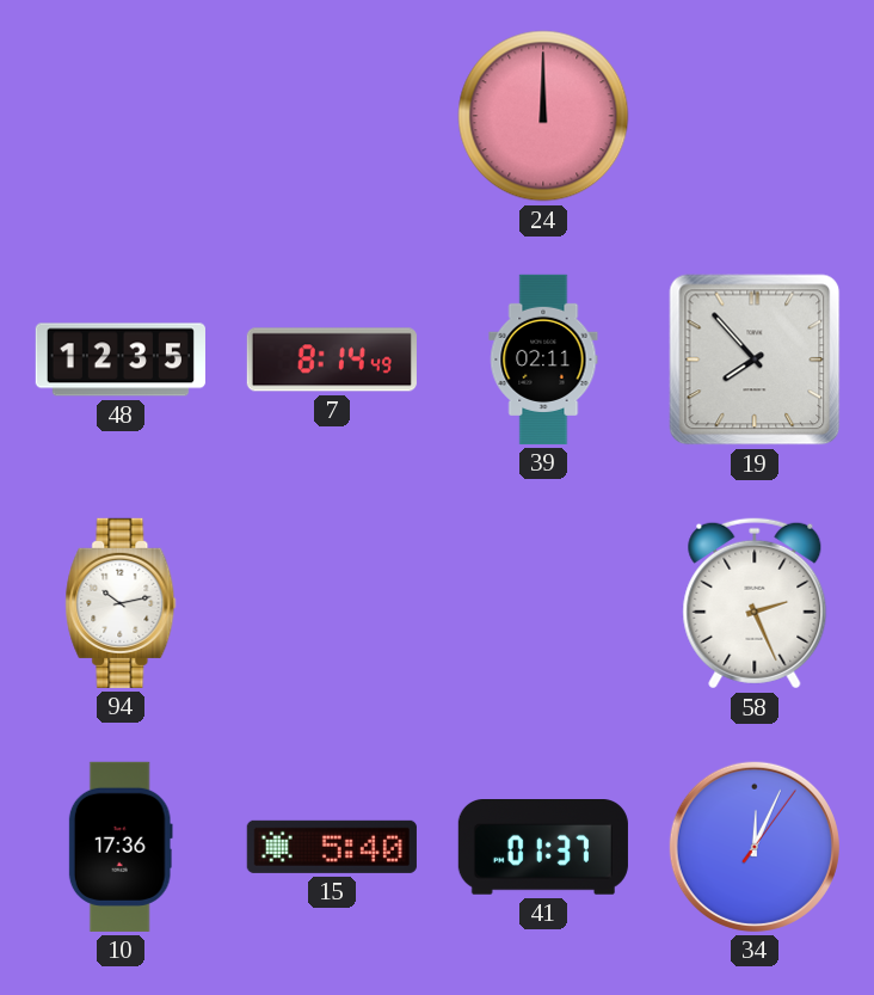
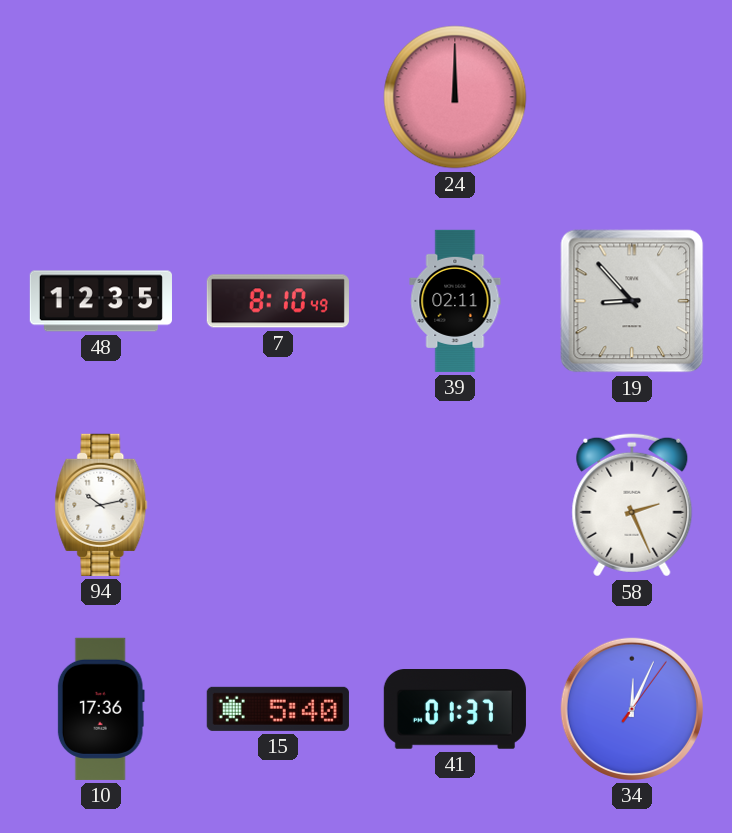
7: 8:14 -> 8:10
19: 7:53 -> 8:53
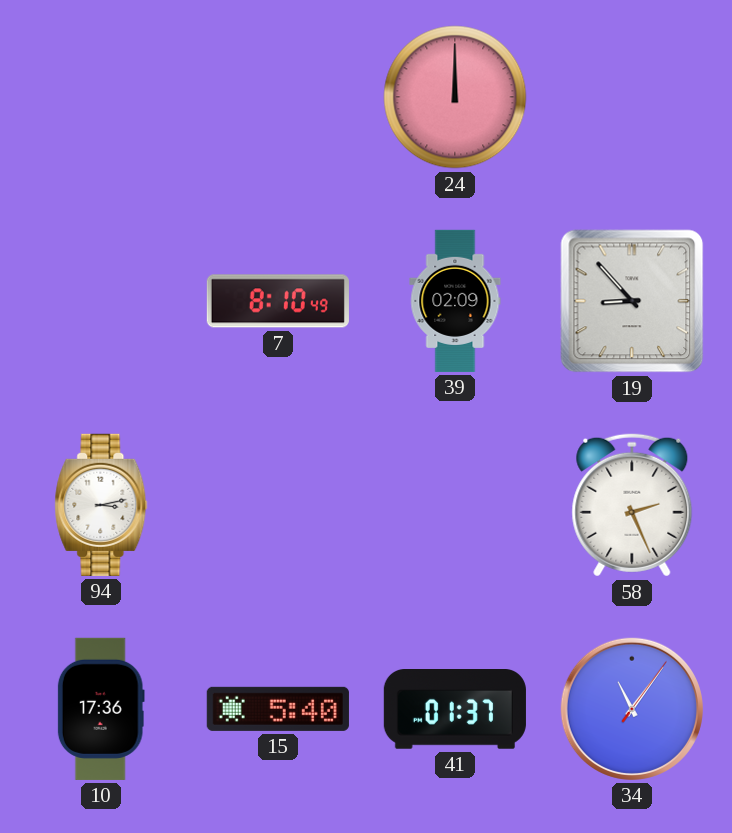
48: 12:35 -> none
39: 02:11 -> 02:09
94: 10:13 -> 3:13
34: 12:04 -> 11:06
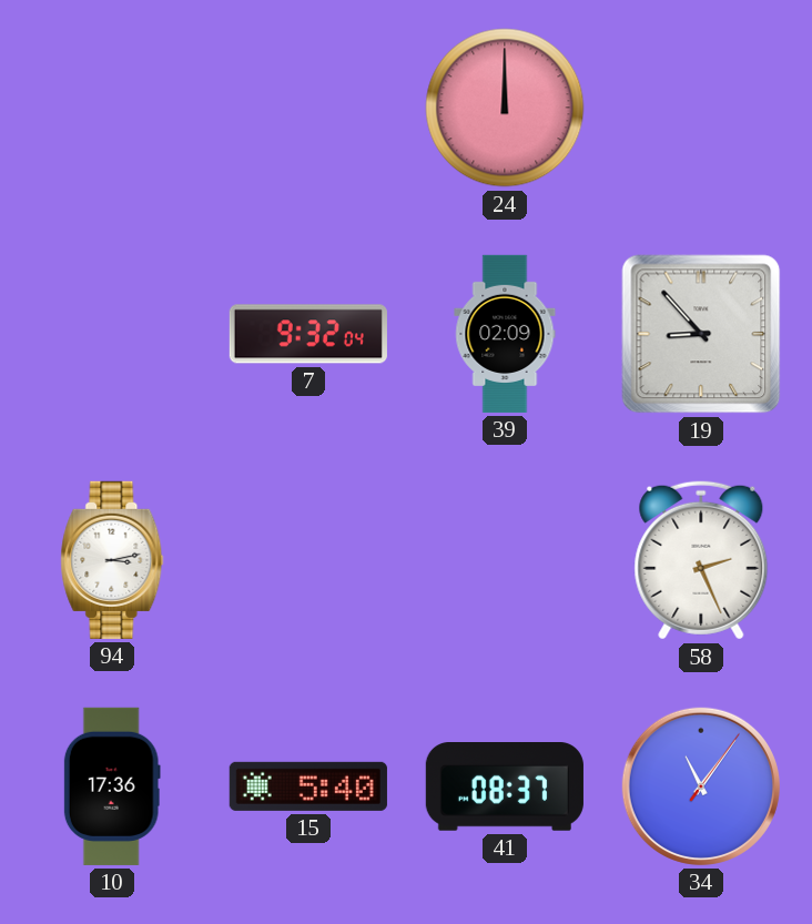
7: 8:10 -> 9:32
41: 01:37 -> 08:37
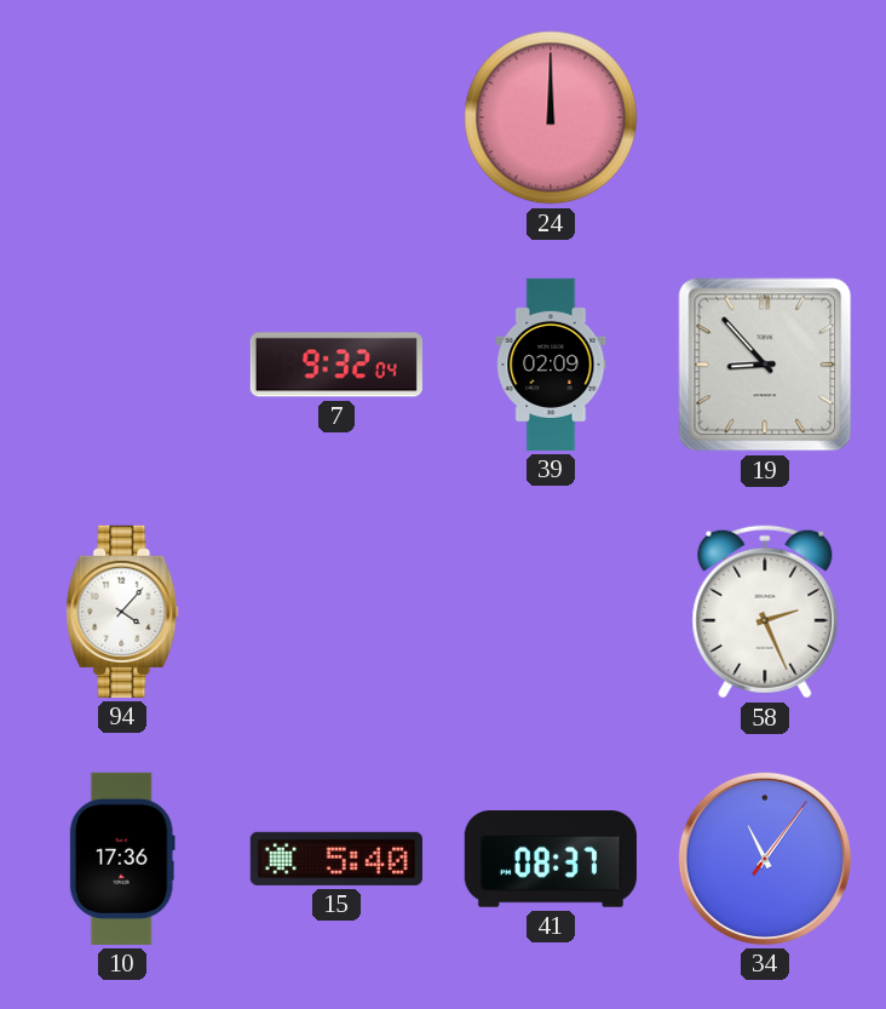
94: 3:13 -> 4:07
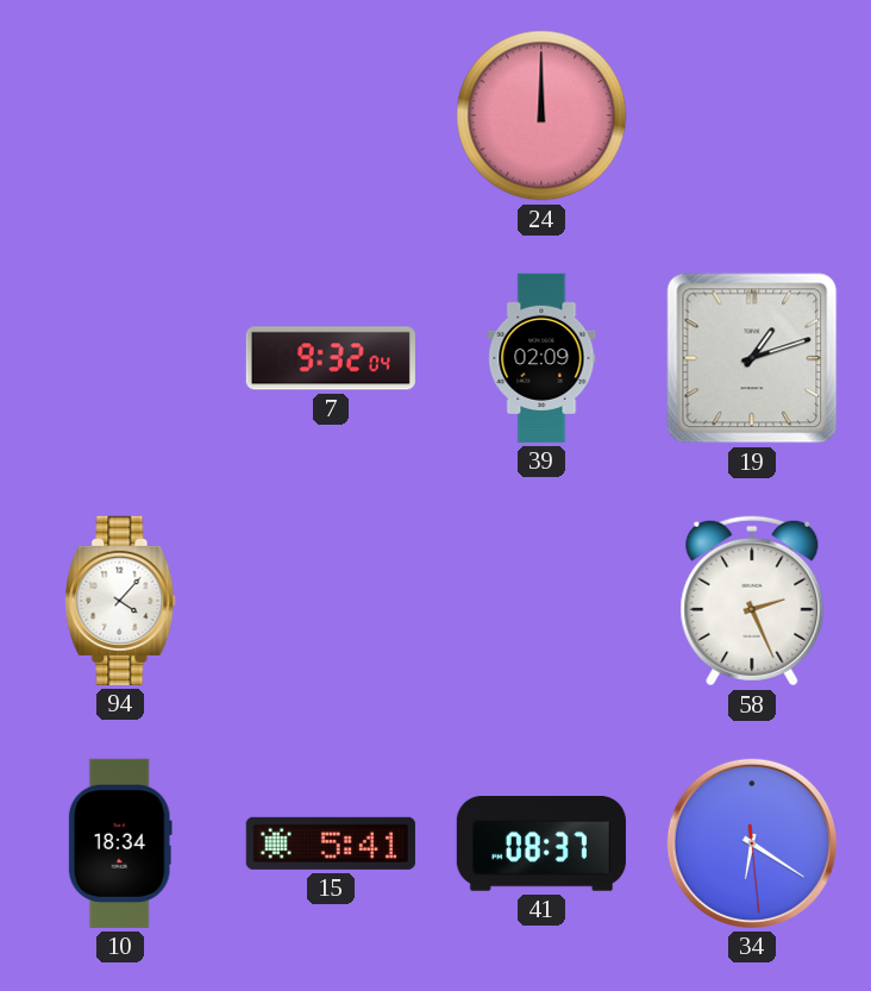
19: 8:53 -> 1:12
10: 17:36 -> 18:34
15: 5:40 -> 5:41
34: 11:06 -> 6:20
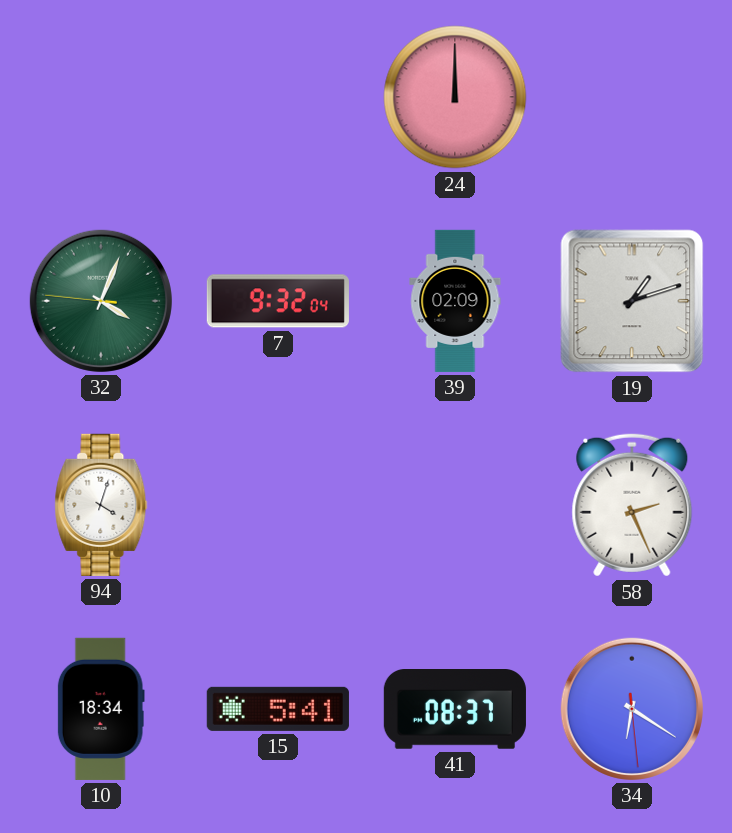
32: none -> 4:03
94: 4:07 -> 4:03
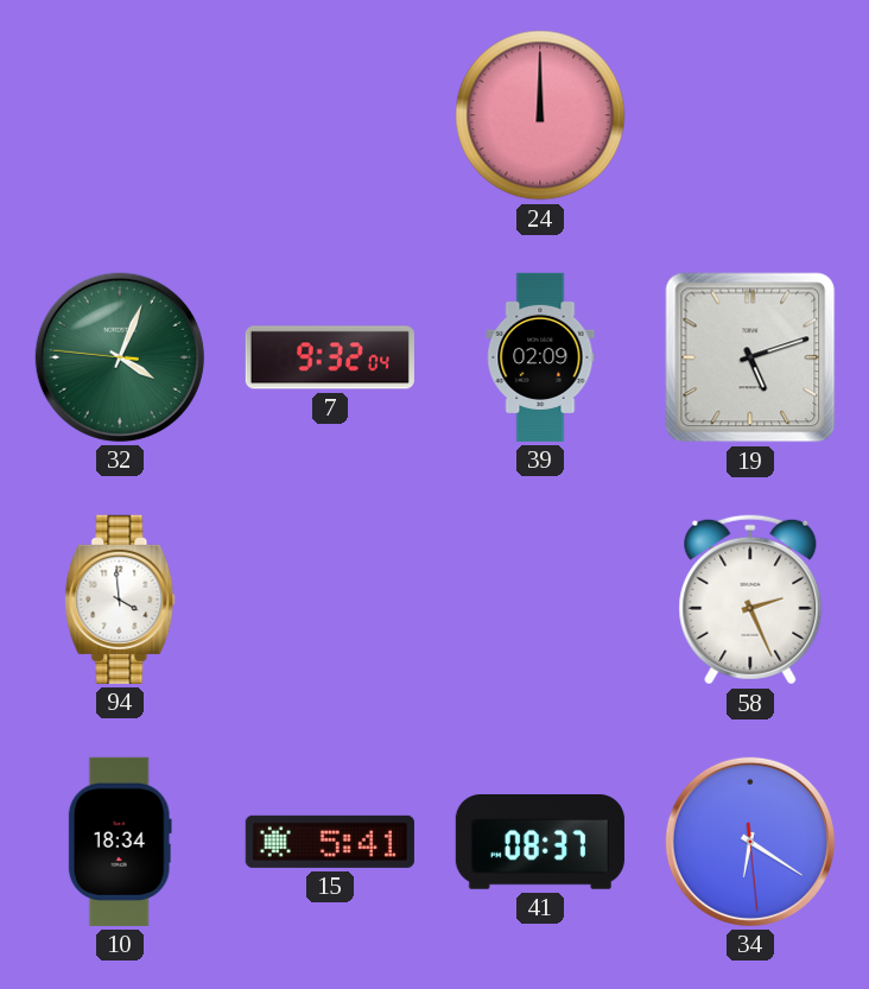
19: 1:12 -> 5:12
94: 4:03 -> 3:59
